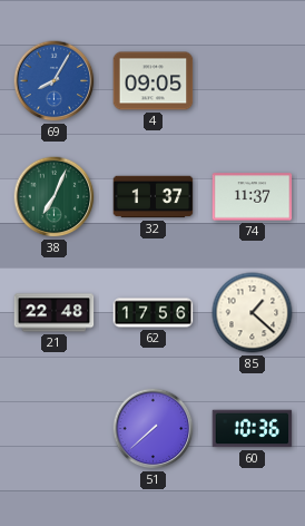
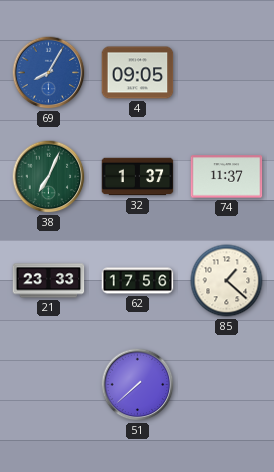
21: 22:48 -> 23:33
60: 10:36 -> none
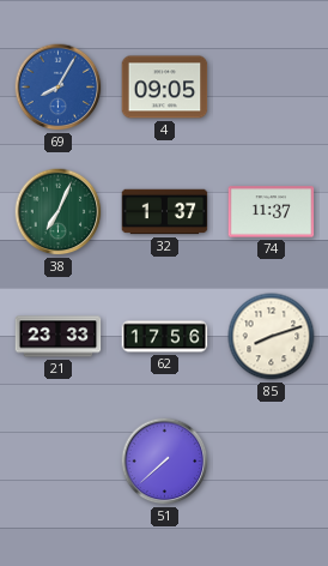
85: 1:22 -> 8:12
